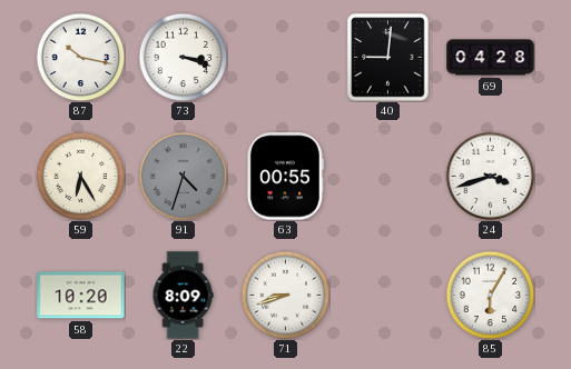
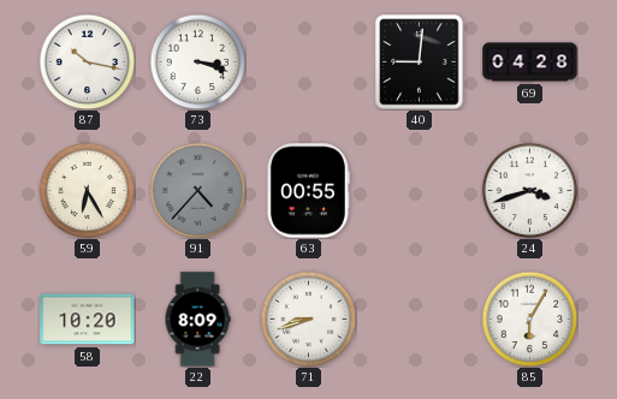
91: 4:33 -> 4:37
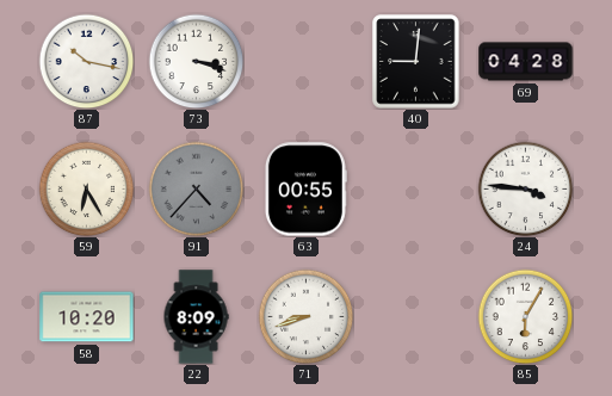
24: 3:42 -> 3:46
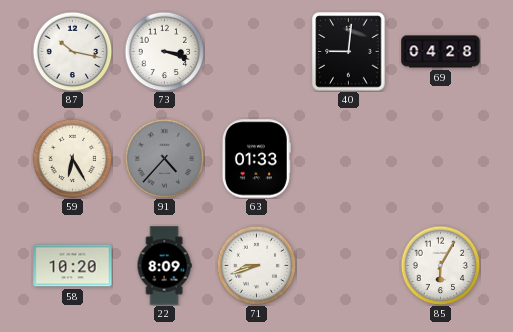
63: 00:55 -> 01:33
24: 3:46 -> none
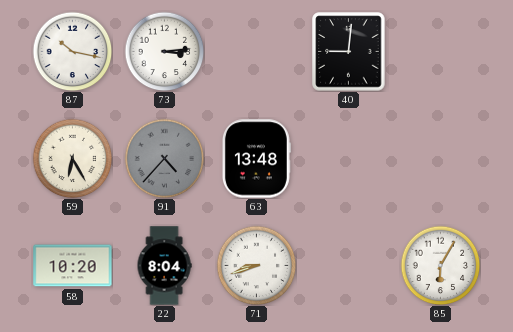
73: 3:18 -> 3:14
69: 04:28 -> none
63: 01:33 -> 13:48
22: 8:09 -> 8:04
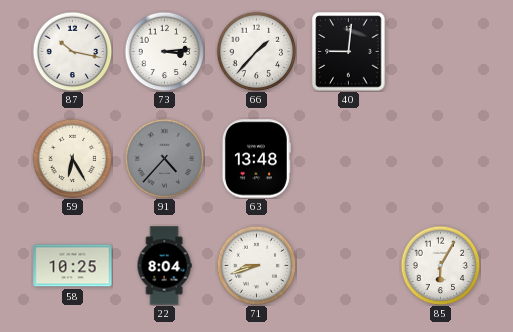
66: none -> 1:37
58: 10:20 -> 10:25
